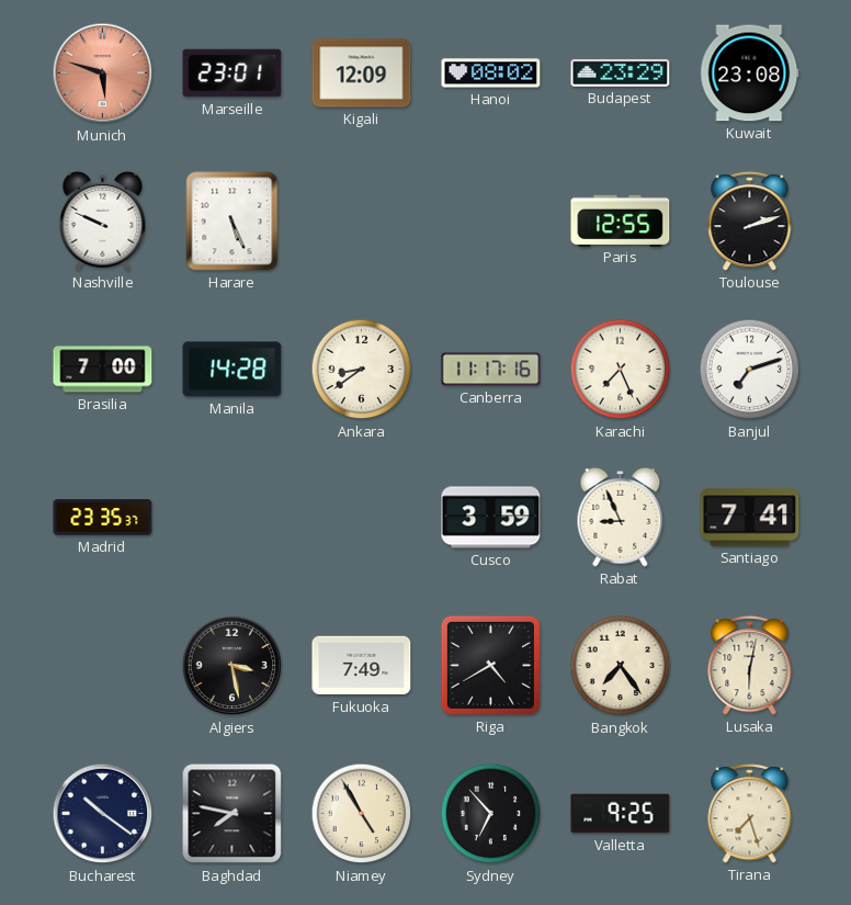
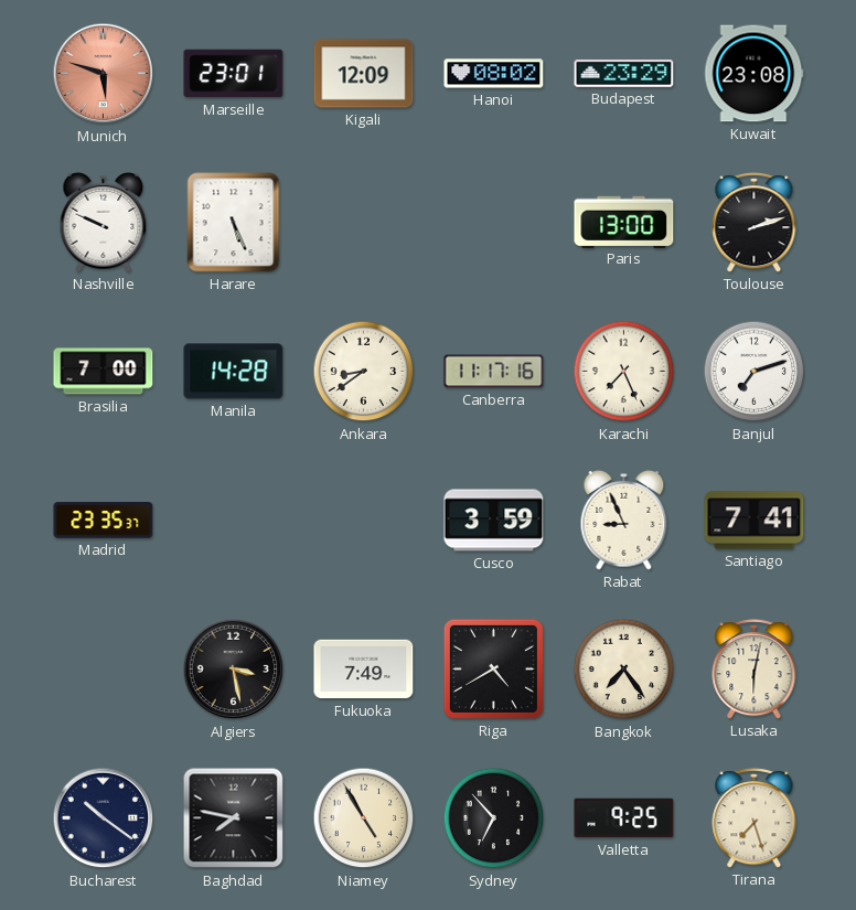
Paris: 12:55 -> 13:00
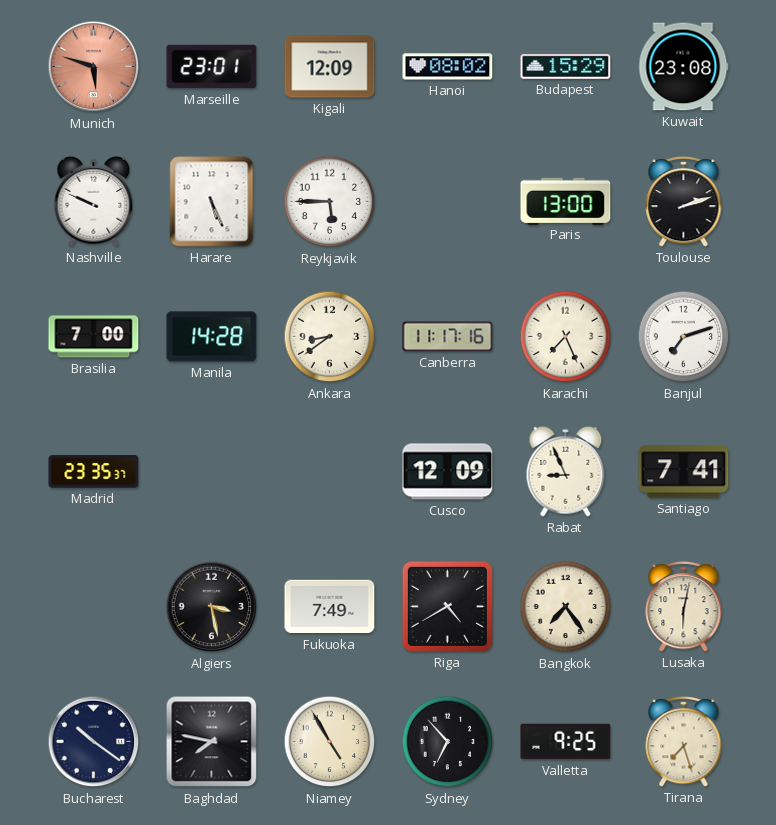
Budapest: 23:29 -> 15:29
Reykjavik: none -> 5:45
Cusco: 3:59 -> 12:09
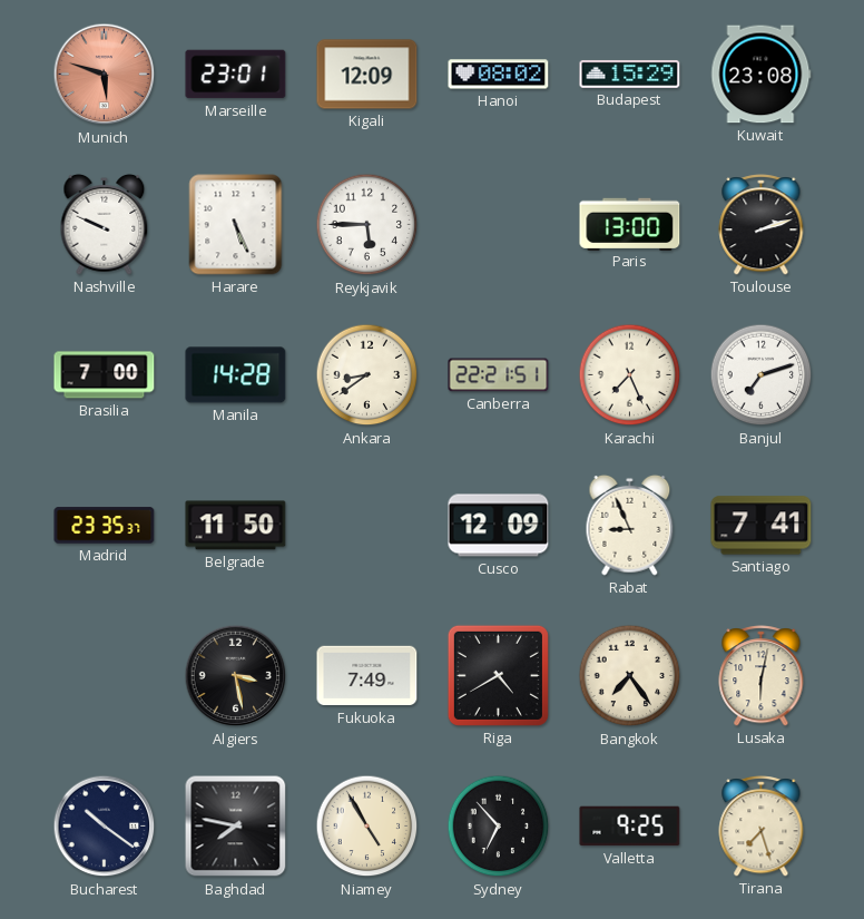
Canberra: 11:17 -> 22:21
Belgrade: none -> 11:50
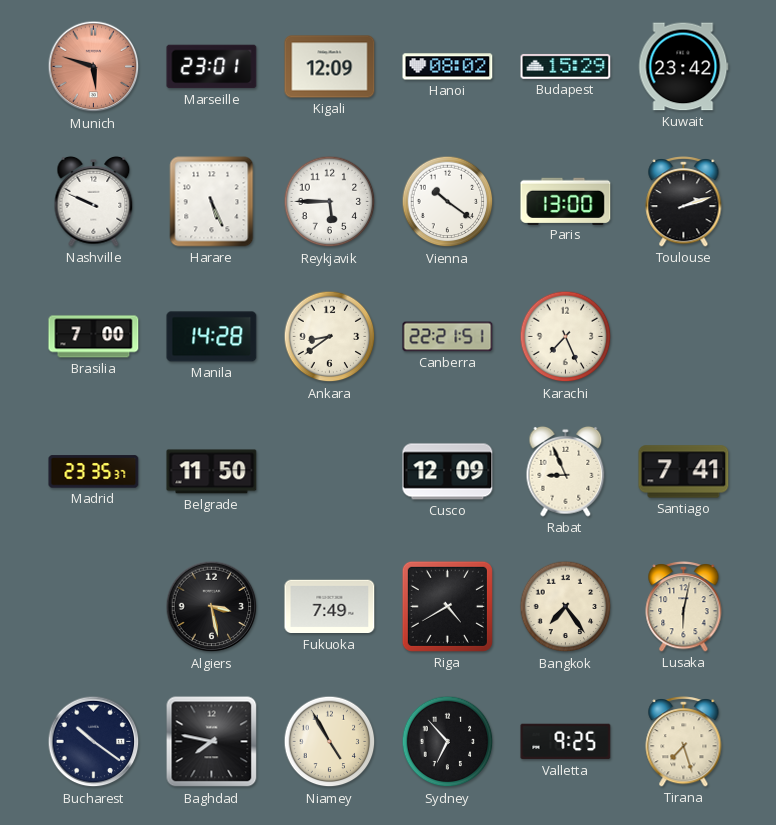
Kuwait: 23:08 -> 23:42
Vienna: none -> 10:21
Banjul: 7:12 -> none
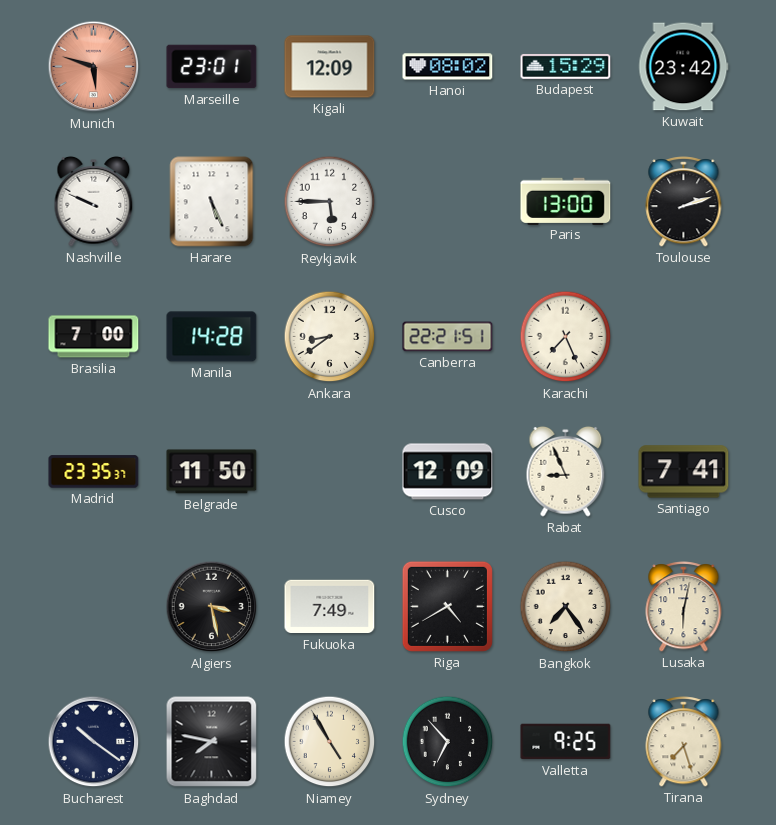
Vienna: 10:21 -> none
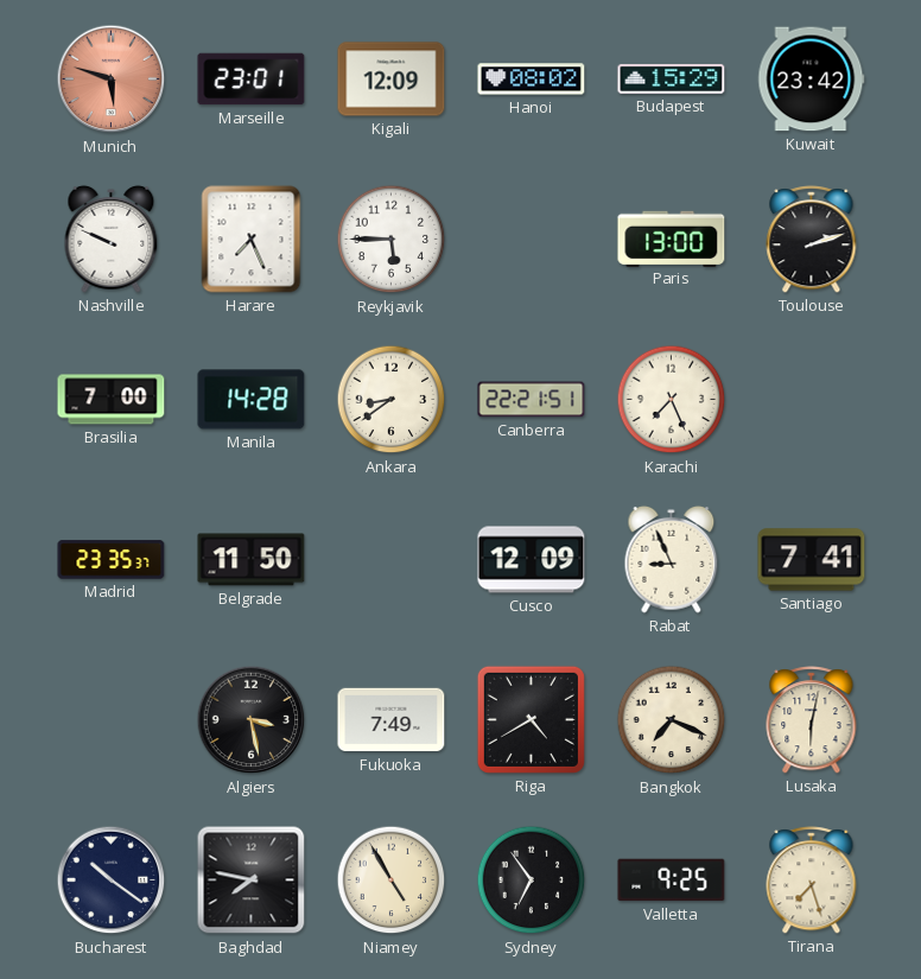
Harare: 5:26 -> 7:26
Bangkok: 7:24 -> 7:19
Sydney: 6:53 -> 6:54
